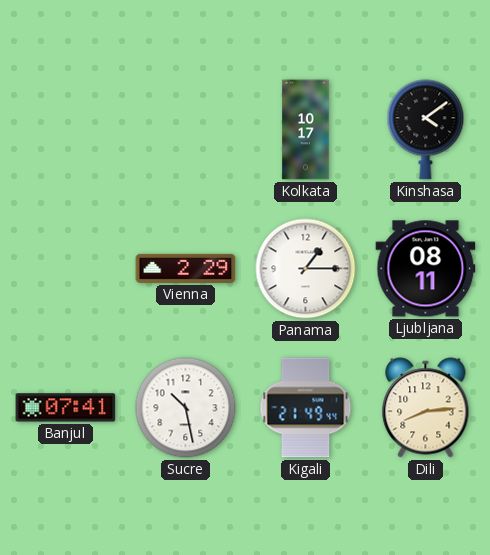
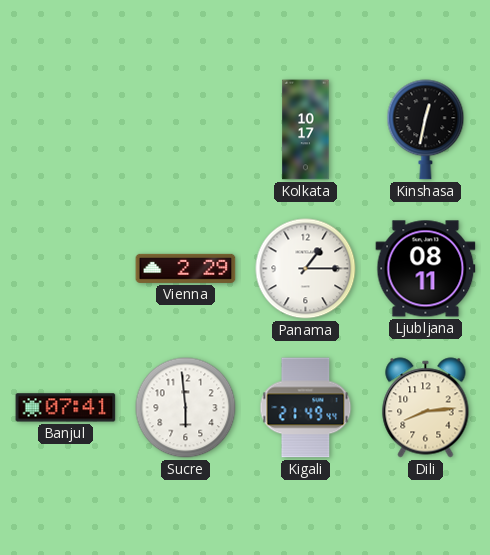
Kinshasa: 4:09 -> 12:32
Sucre: 10:28 -> 5:59
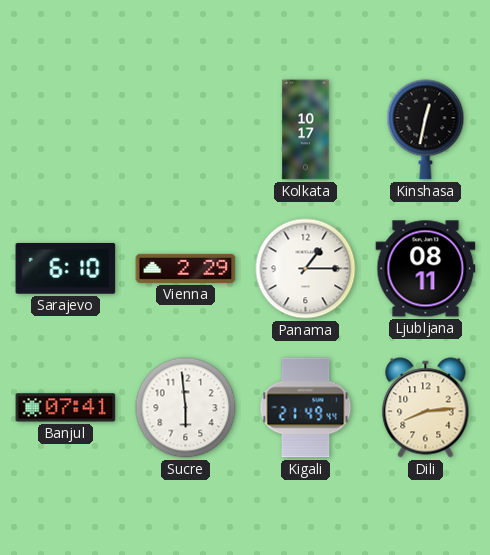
Sarajevo: none -> 6:10
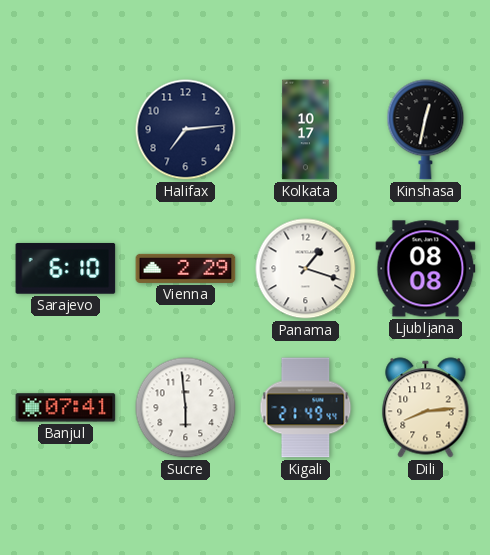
Halifax: none -> 7:14
Panama: 1:15 -> 1:18
Ljubljana: 08:11 -> 08:08
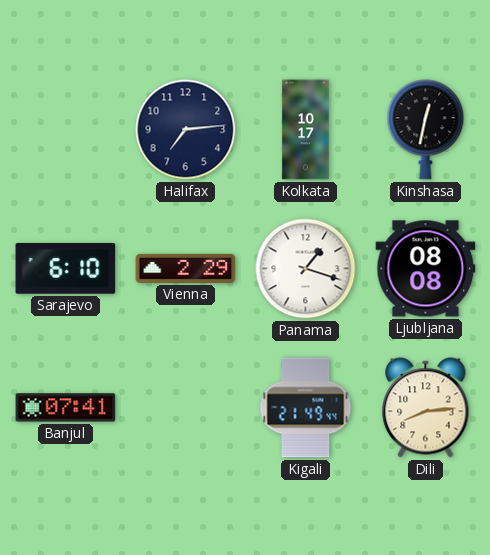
Sucre: 5:59 -> none
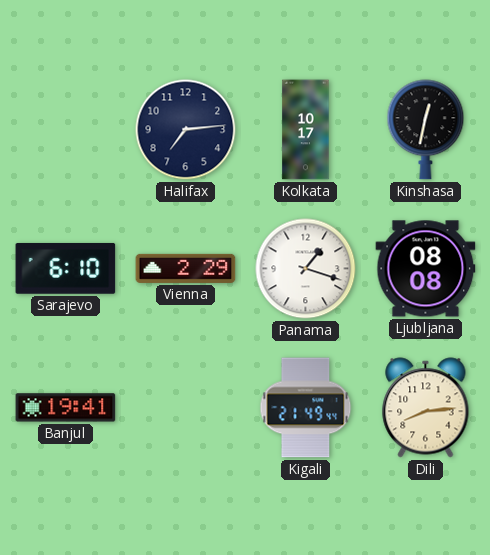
Banjul: 07:41 -> 19:41
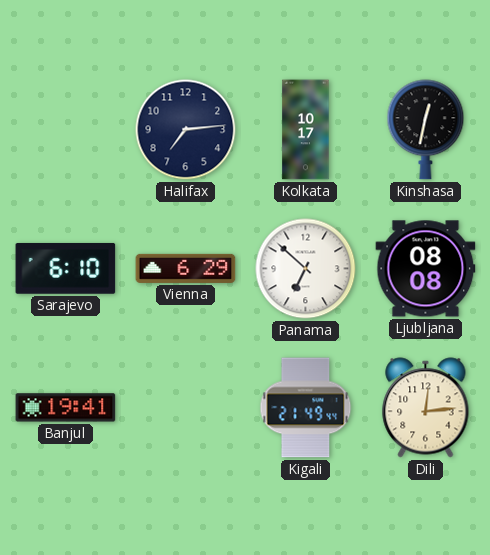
Vienna: 2:29 -> 6:29
Panama: 1:18 -> 6:52
Dili: 8:14 -> 12:14
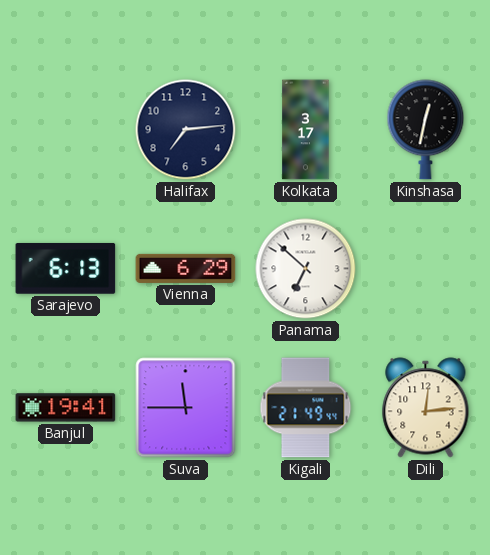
Kolkata: 10:17 -> 3:17
Sarajevo: 6:10 -> 6:13
Ljubljana: 08:08 -> none
Suva: none -> 11:45
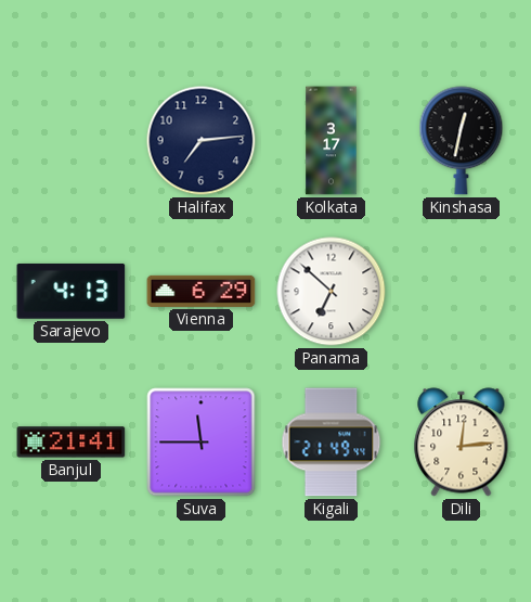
Sarajevo: 6:13 -> 4:13
Banjul: 19:41 -> 21:41
